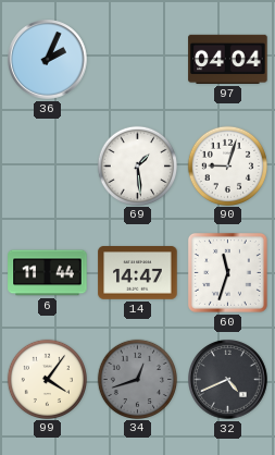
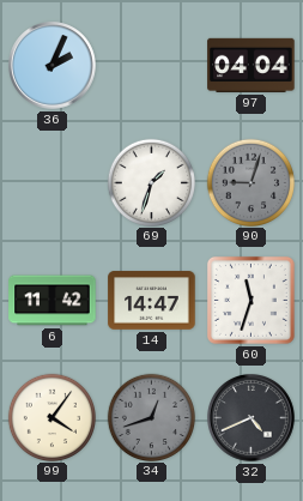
69: 1:29 -> 1:33
90 dial: white -> grey
6: 11:44 -> 11:42
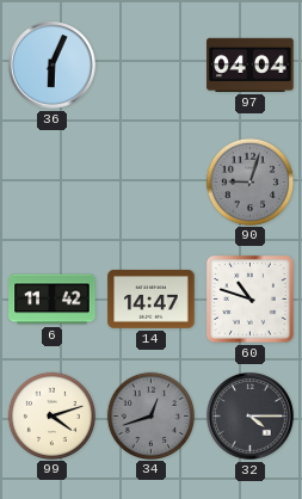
36: 2:04 -> 6:04
69: 1:33 -> none
60: 11:33 -> 10:48
99: 4:06 -> 4:12
32: 4:41 -> 4:15
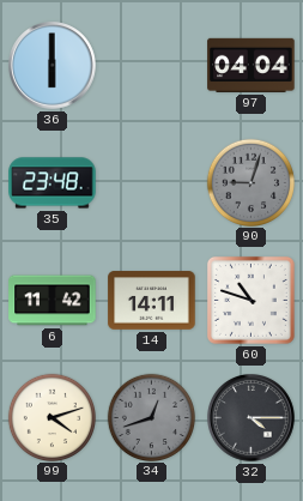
36: 6:04 -> 6:00
35: none -> 23:48
14: 14:47 -> 14:11
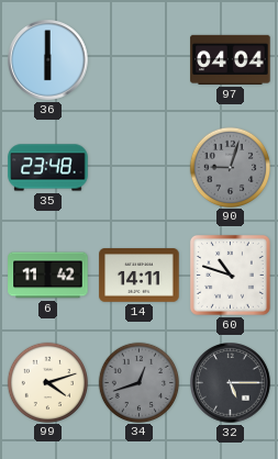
32: 4:15 -> 5:15
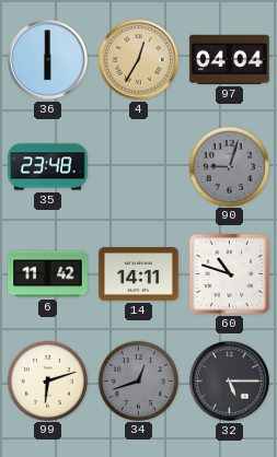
4: none -> 12:35
99: 4:12 -> 6:12
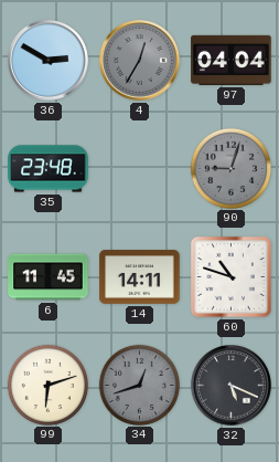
36: 6:00 -> 2:50
4 dial: champagne -> grey
6: 11:42 -> 11:45
32: 5:15 -> 5:19
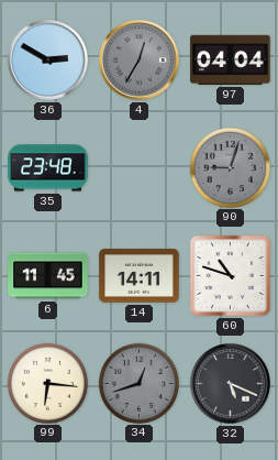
99: 6:12 -> 6:16
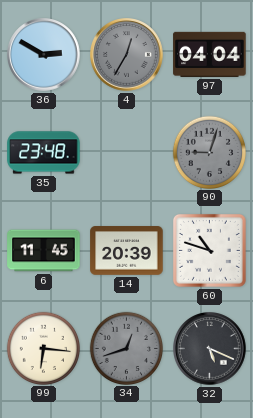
14: 14:11 -> 20:39
